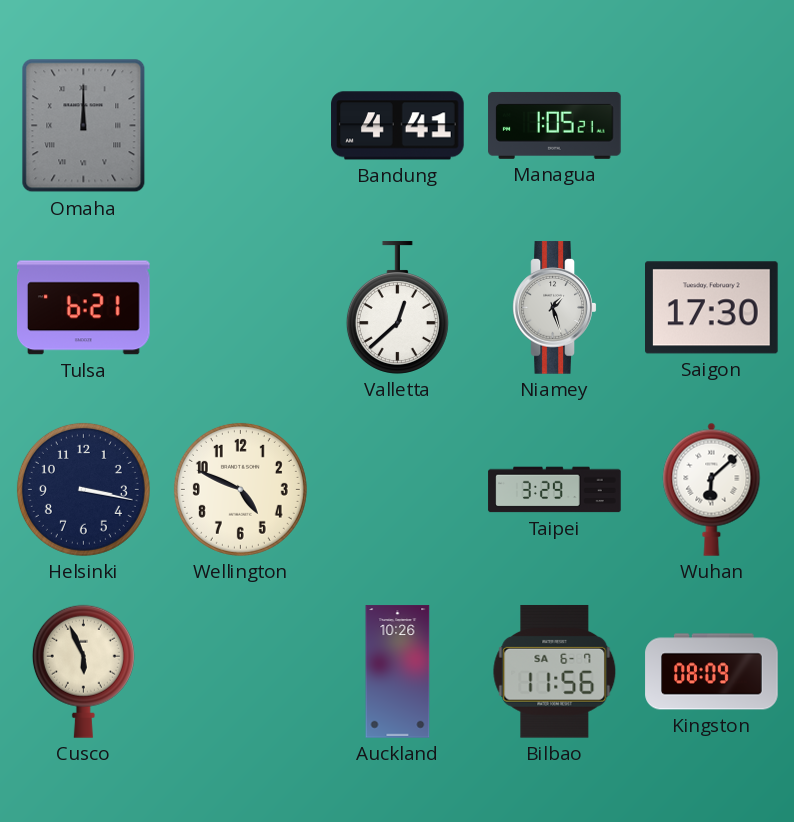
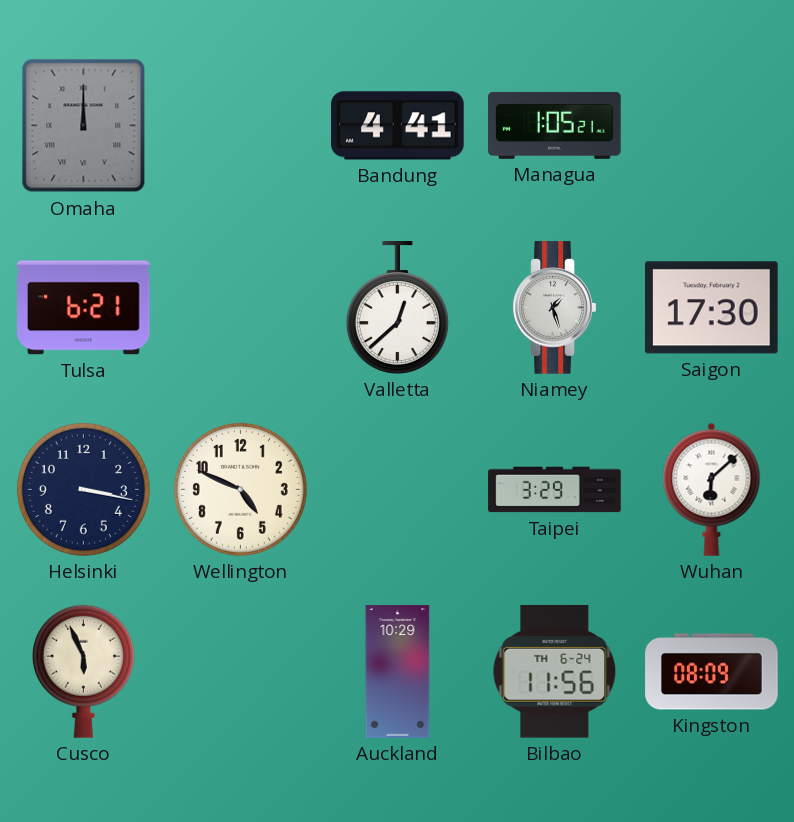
Auckland: 10:26 -> 10:29
Bilbao date: SA 6-7 -> TH 6-24
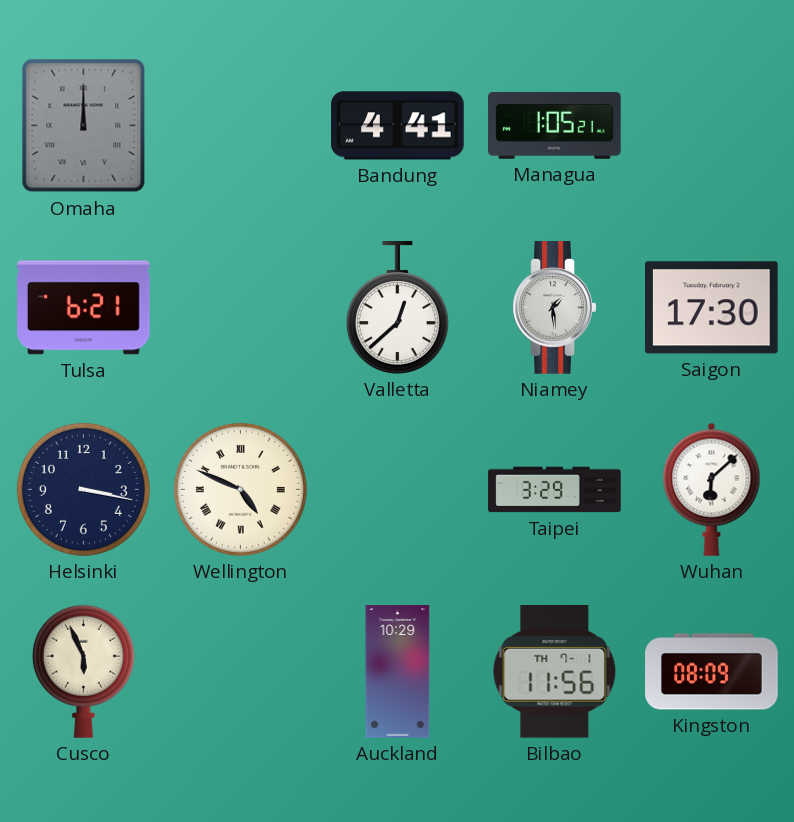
Niamey: 1:27 -> 1:29
Wellington numerals: Arabic -> Roman
Bilbao date: TH 6-24 -> TH 7-1
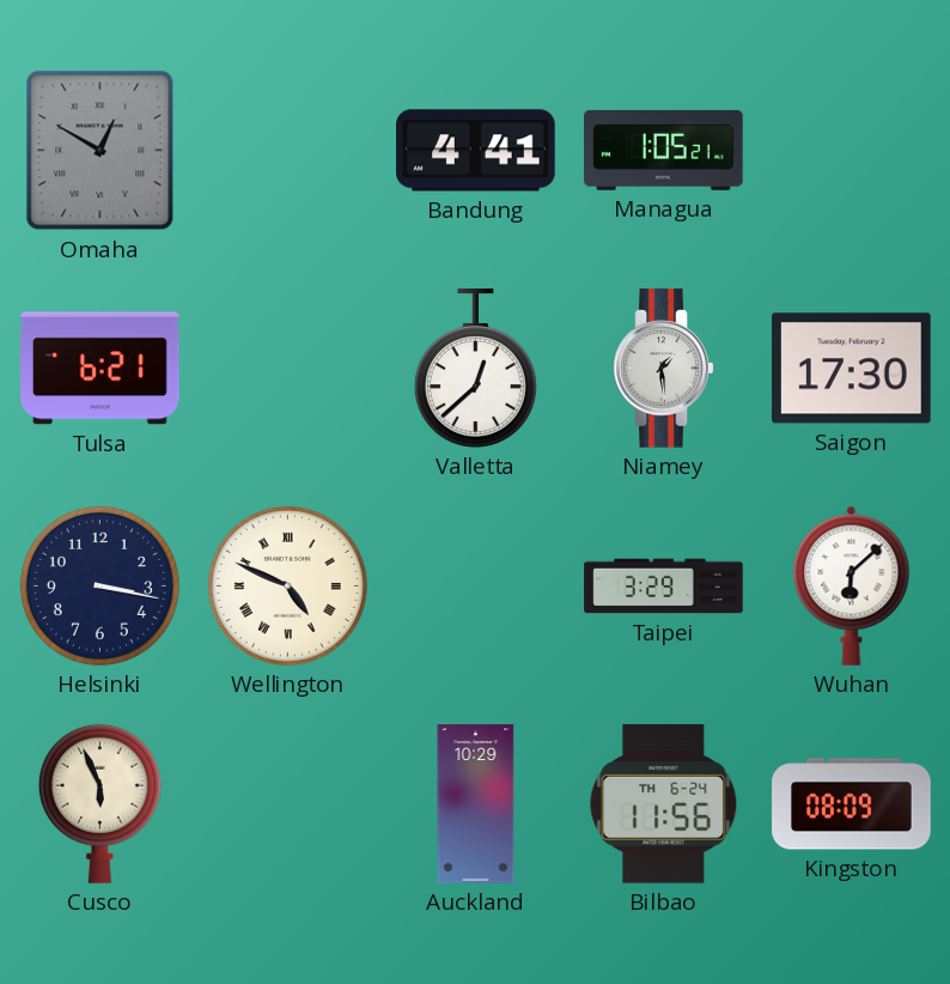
Omaha: 12:00 -> 12:50
Bilbao date: TH 7-1 -> TH 6-24
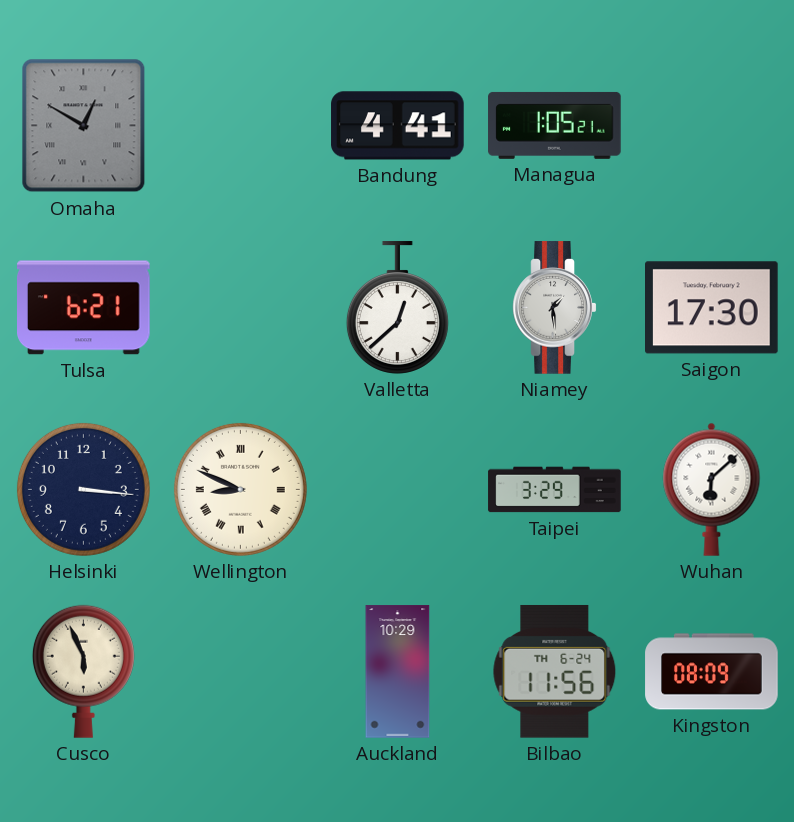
Helsinki: 3:17 -> 3:16
Wellington: 4:49 -> 8:49
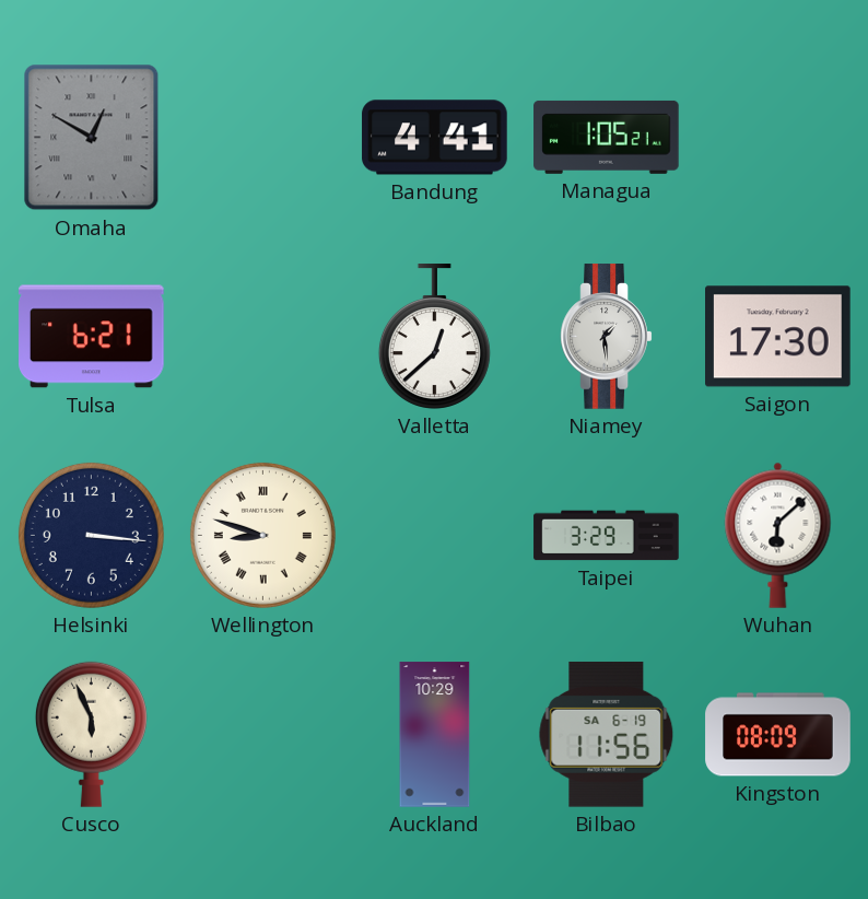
Wellington: 8:49 -> 8:48
Bilbao date: TH 6-24 -> SA 6-19
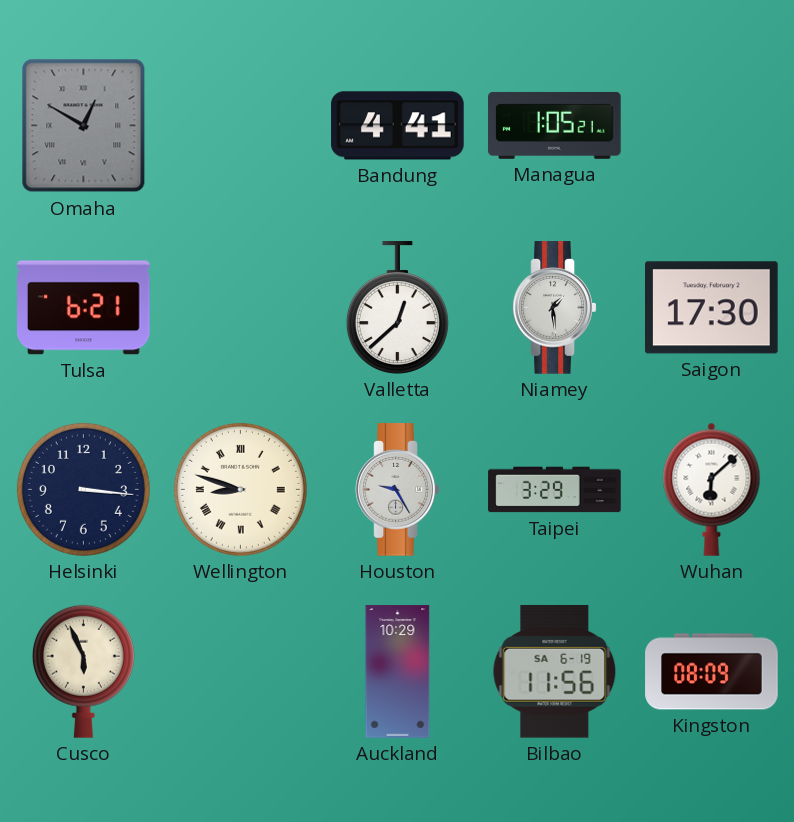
Houston: none -> 9:25
